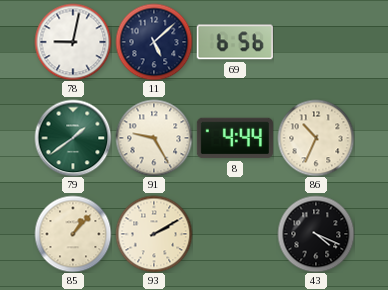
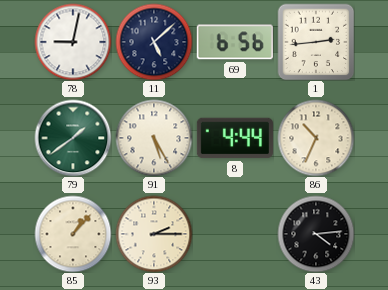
1: none -> 2:44
91: 9:25 -> 5:25
93: 2:10 -> 2:15
43: 4:19 -> 4:14
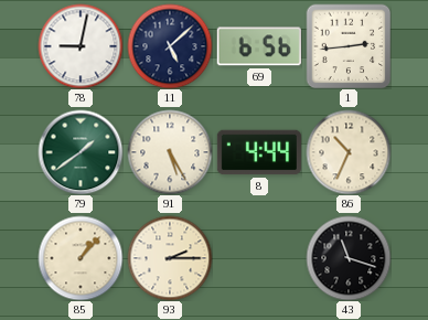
43: 4:14 -> 11:18
